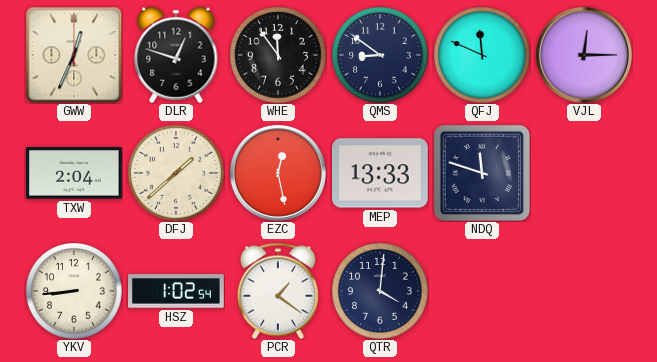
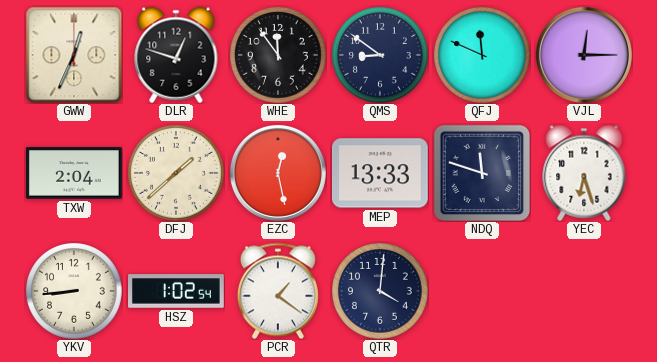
YEC: none -> 6:27
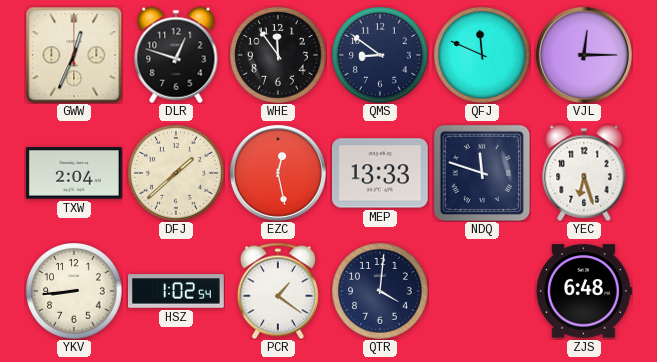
ZJS: none -> 6:48
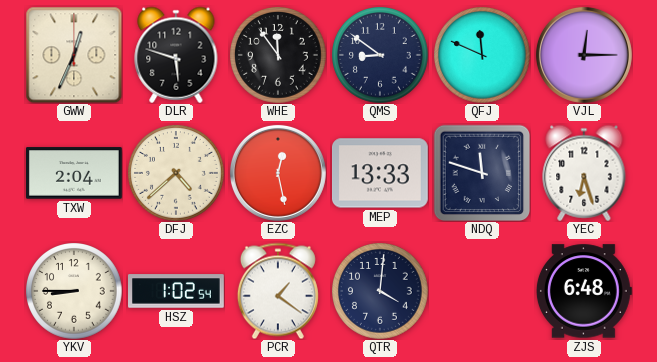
DLR: 12:48 -> 5:48
DFJ: 1:38 -> 4:38
YKV: 8:44 -> 8:45
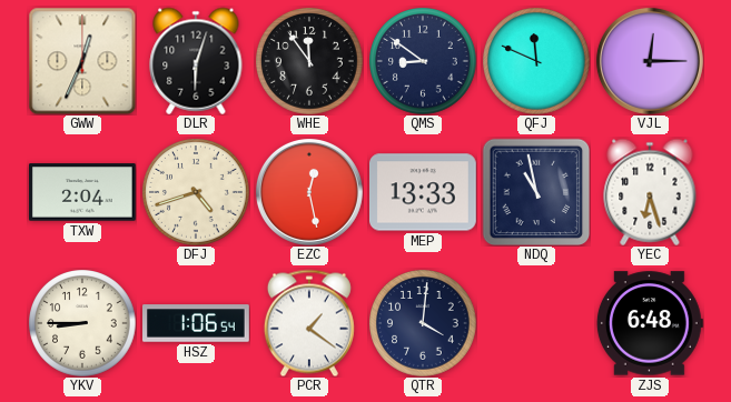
DLR: 5:48 -> 6:03
DFJ: 4:38 -> 4:42
NDQ: 11:48 -> 10:58
HSZ: 1:02 -> 1:06
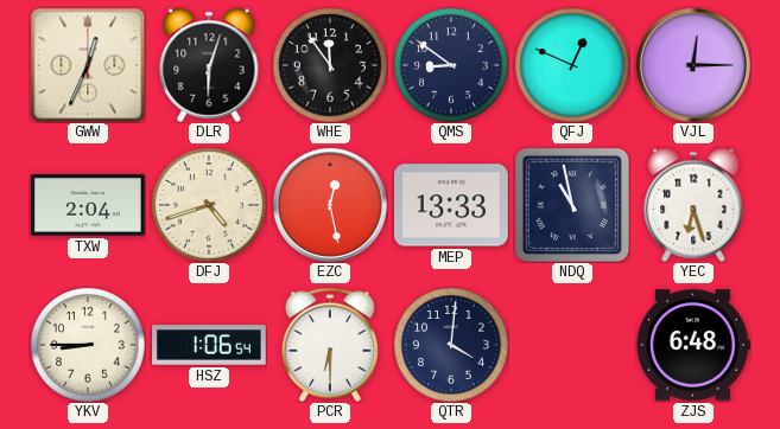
QFJ: 11:49 -> 12:49
PCR: 1:21 -> 6:30
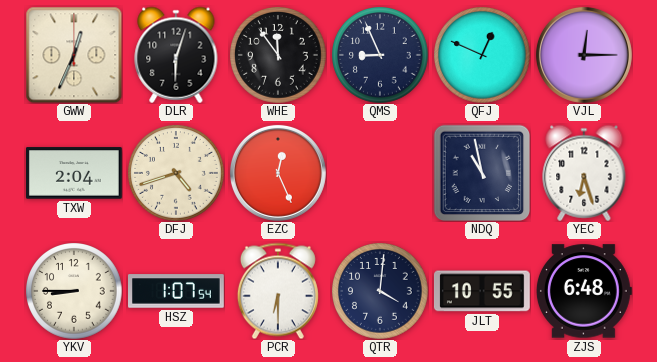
QMS: 8:51 -> 8:56
EZC: 12:28 -> 12:26
MEP: 13:33 -> none
HSZ: 1:06 -> 1:07
JLT: none -> 10:55
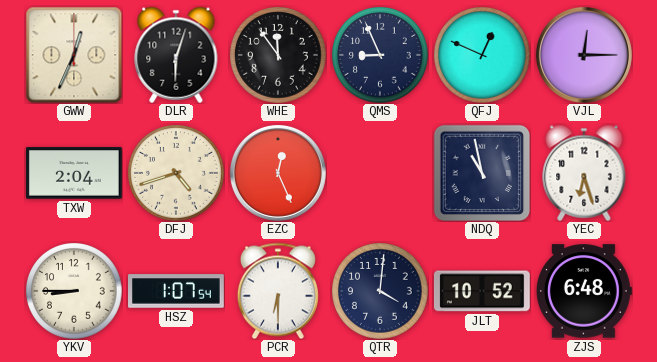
JLT: 10:55 -> 10:52
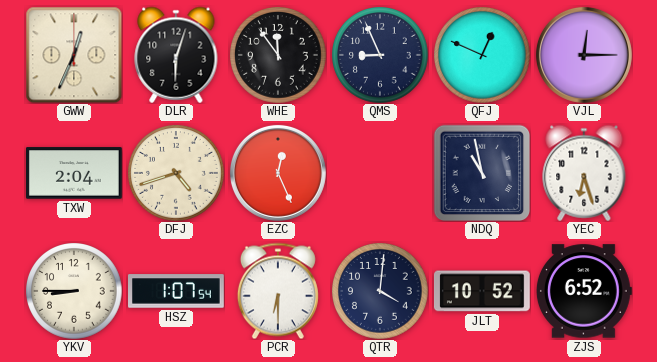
ZJS: 6:48 -> 6:52
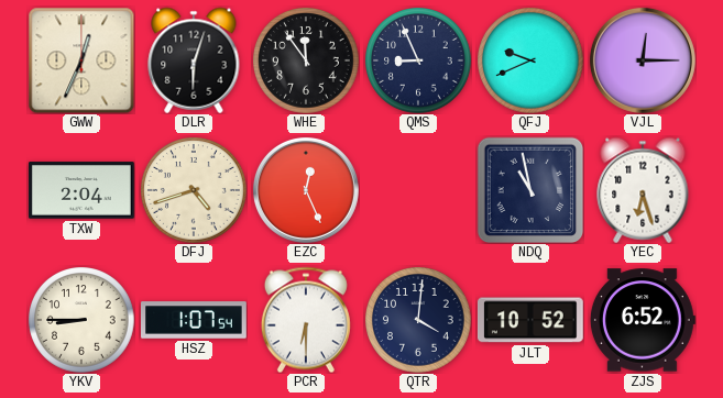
QFJ: 12:49 -> 9:41
